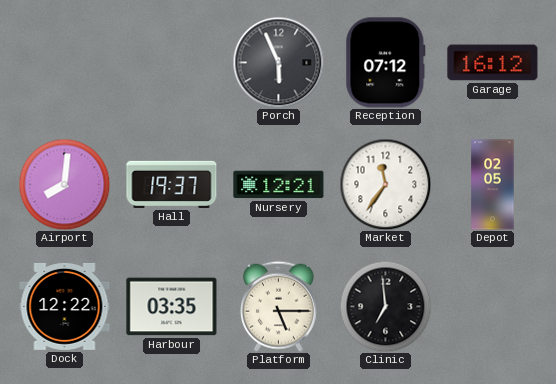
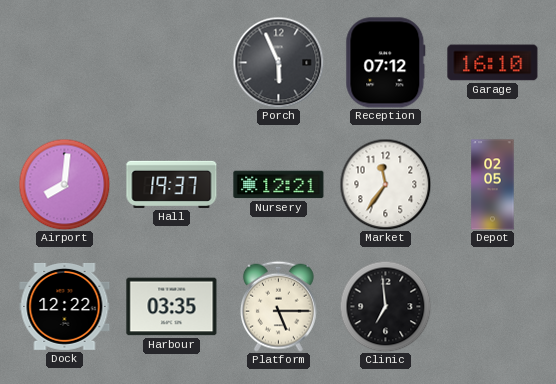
Garage: 16:12 -> 16:10
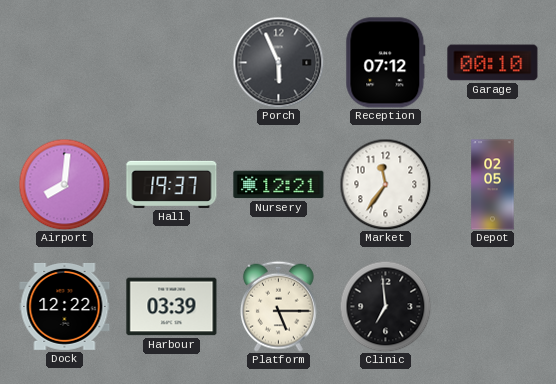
Garage: 16:10 -> 00:10
Harbour: 03:35 -> 03:39
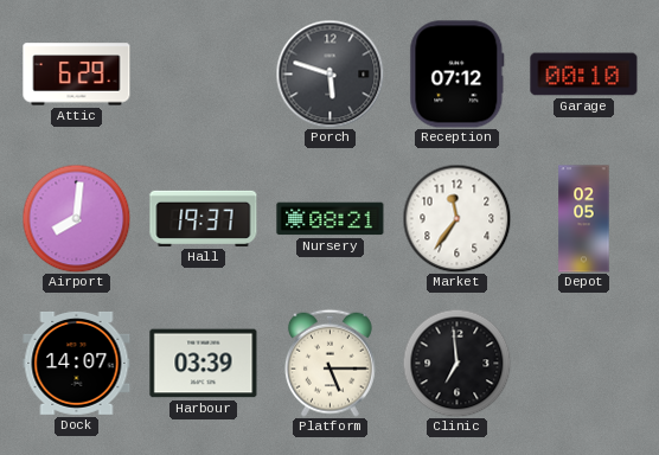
Attic: none -> 6:29
Porch: 5:56 -> 5:48
Nursery: 12:21 -> 08:21
Dock: 12:22 -> 14:07
